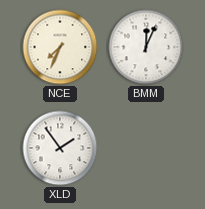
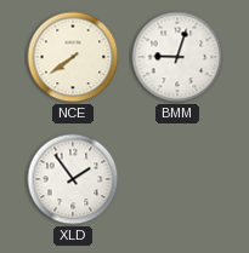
NCE: 7:34 -> 7:39
BMM: 12:04 -> 9:03
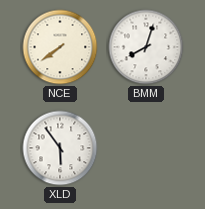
BMM: 9:03 -> 8:03
XLD: 1:54 -> 5:54
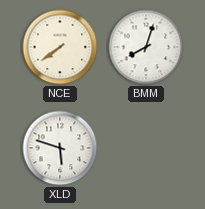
XLD: 5:54 -> 5:48
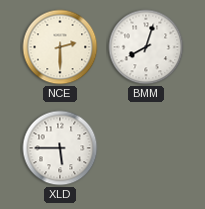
NCE: 7:39 -> 2:30
XLD: 5:48 -> 5:45
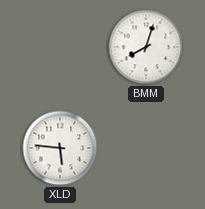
NCE: 2:30 -> none
XLD: 5:45 -> 5:46
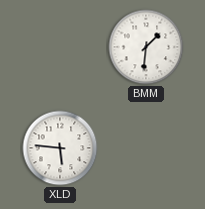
BMM: 8:03 -> 1:31
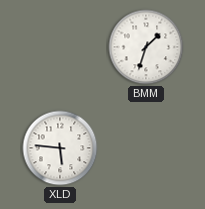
BMM: 1:31 -> 1:33
